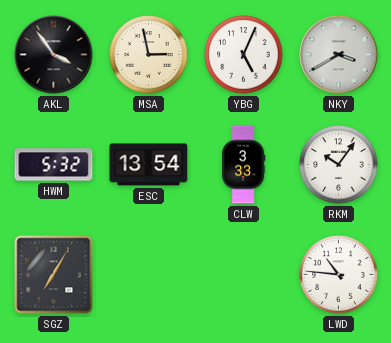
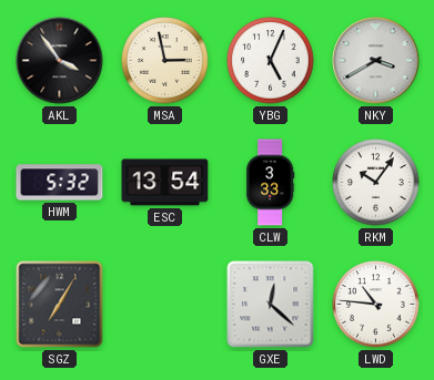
GXE: none -> 12:22
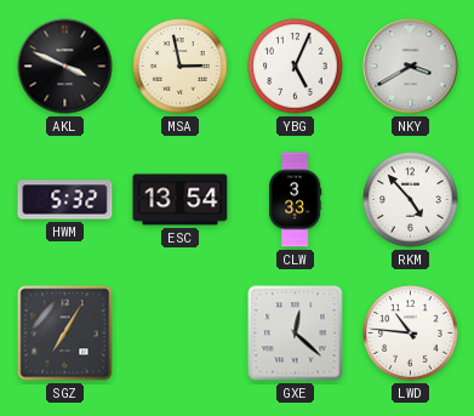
AKL: 3:54 -> 3:49
RKM: 10:06 -> 4:53
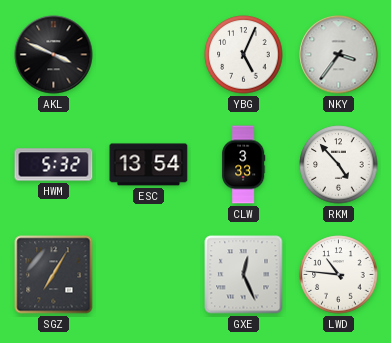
MSA: 2:58 -> none
NKY: 3:40 -> 3:36
GXE: 12:22 -> 12:26
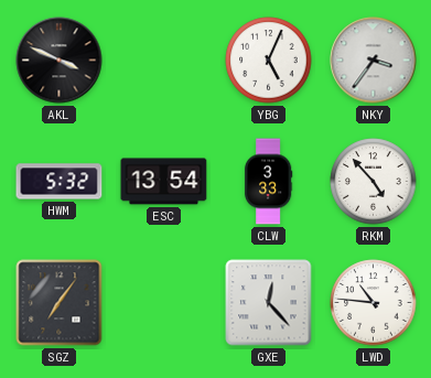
SGZ: 7:05 -> 7:06
GXE: 12:26 -> 12:23
